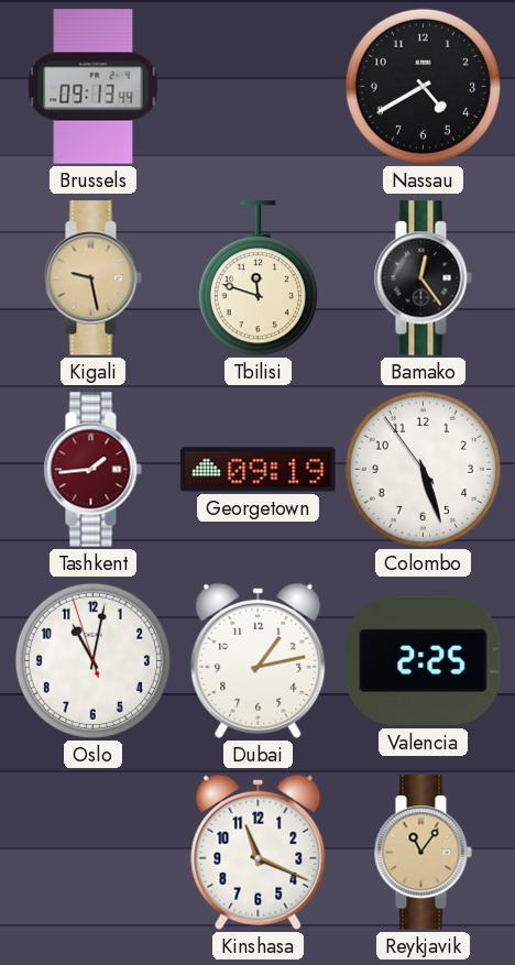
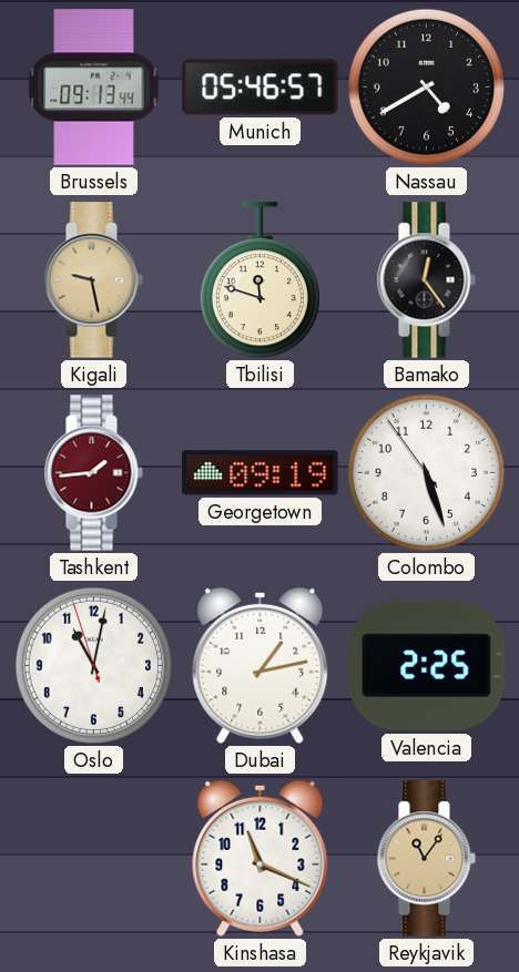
Munich: none -> 05:46
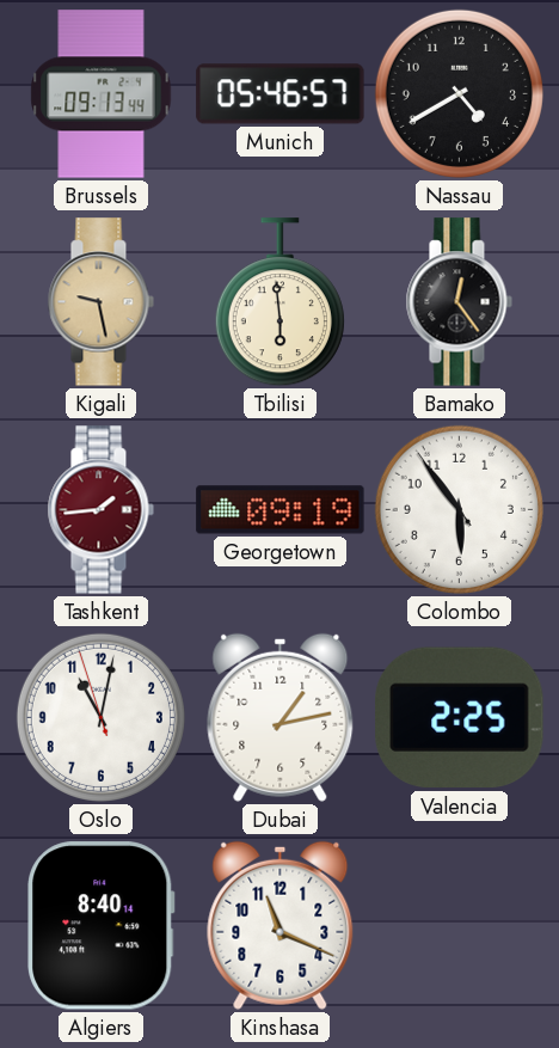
Tbilisi: 11:48 -> 5:59
Colombo: 5:26 -> 5:53
Algiers: none -> 8:40
Reykjavik: 11:06 -> none
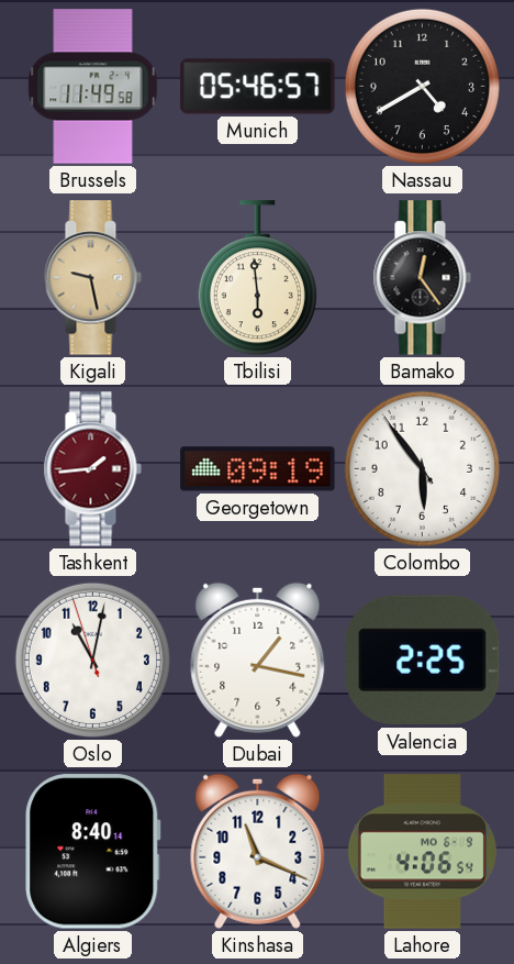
Brussels: 09:13 -> 11:49
Dubai: 1:13 -> 1:17
Lahore: none -> 4:06
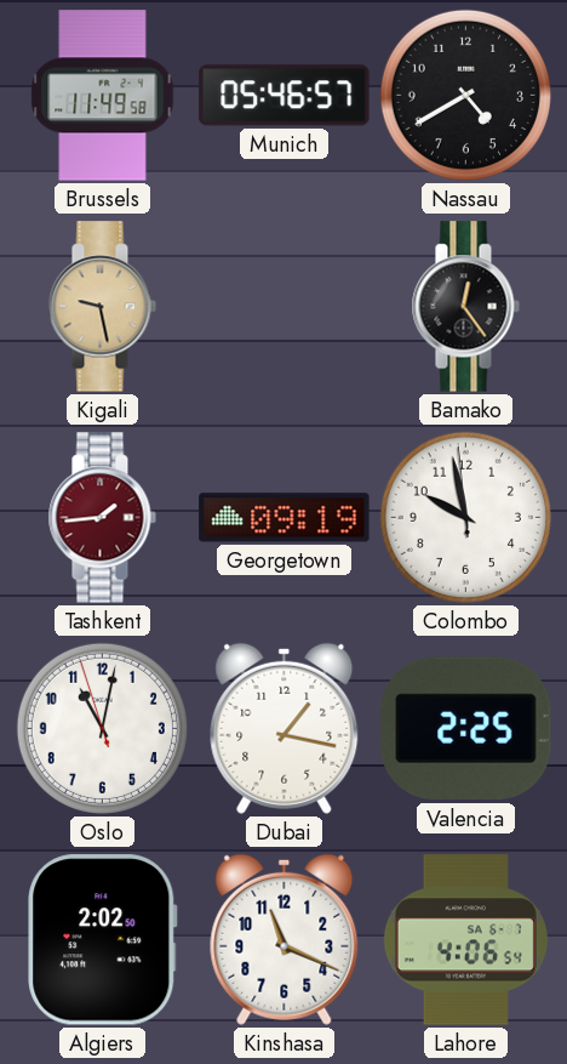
Tbilisi: 5:59 -> none
Colombo: 5:53 -> 9:57
Algiers: 8:40 -> 2:02
Lahore date: MO 6-9 -> SA 6-7
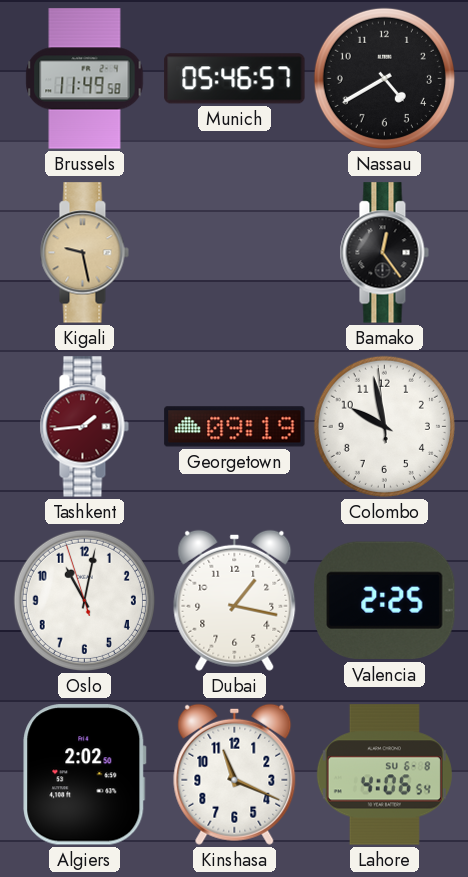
Lahore date: SA 6-7 -> SU 6-8
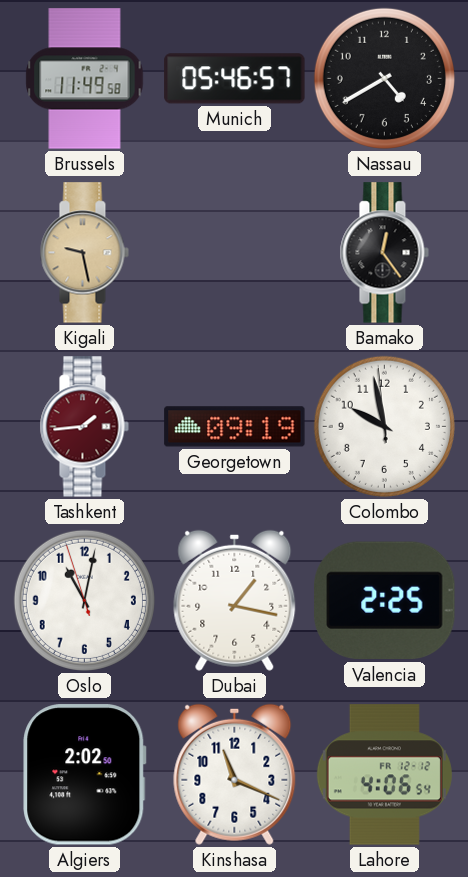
Lahore date: SU 6-8 -> FR 12-12
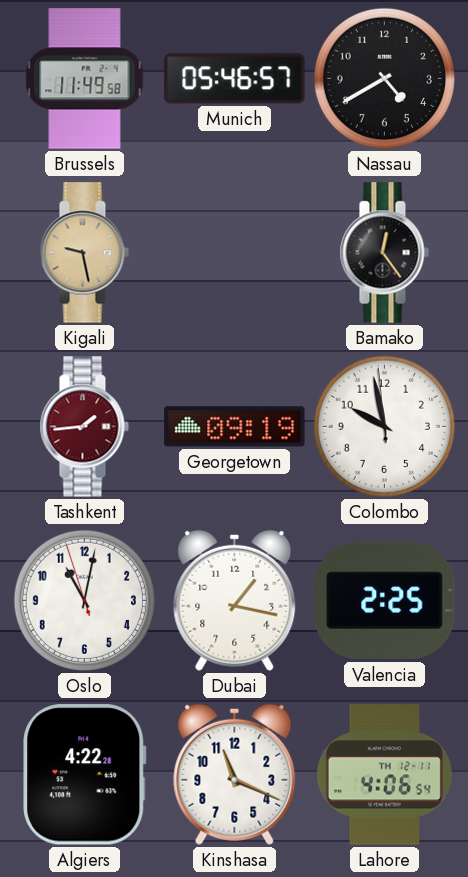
Algiers: 2:02 -> 4:22
Lahore date: FR 12-12 -> TH 12-11
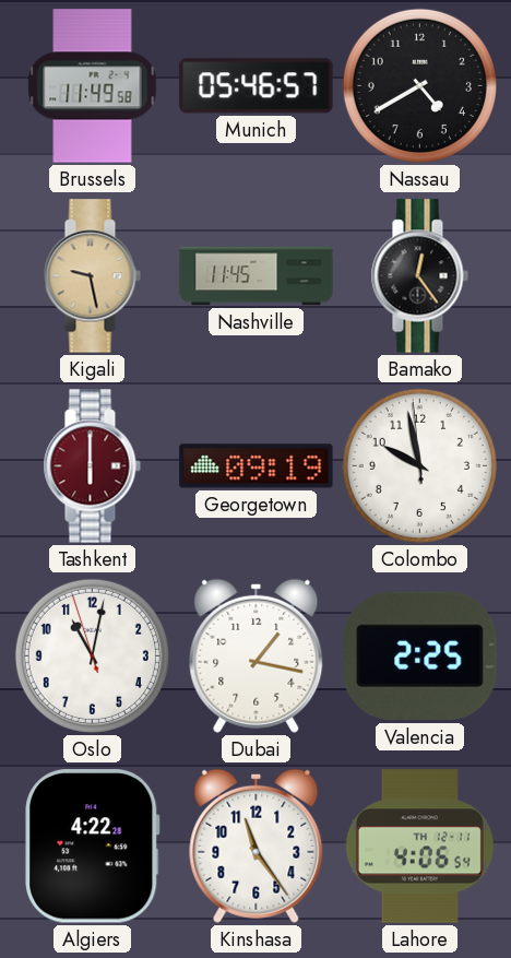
Nashville: none -> 11:45
Tashkent: 1:44 -> 6:00
Kinshasa: 11:19 -> 11:24
